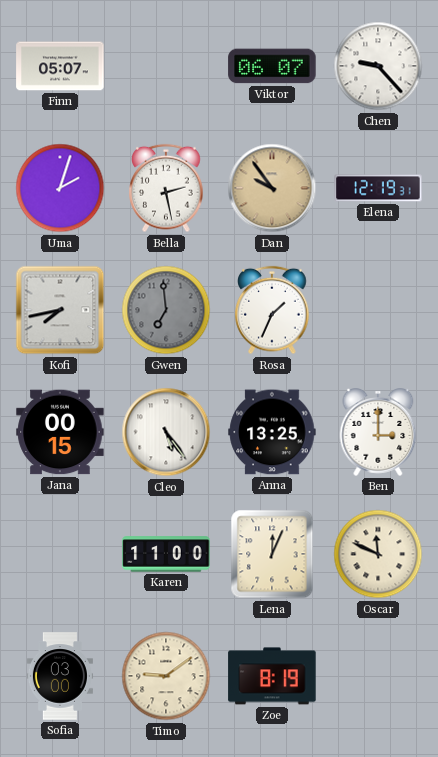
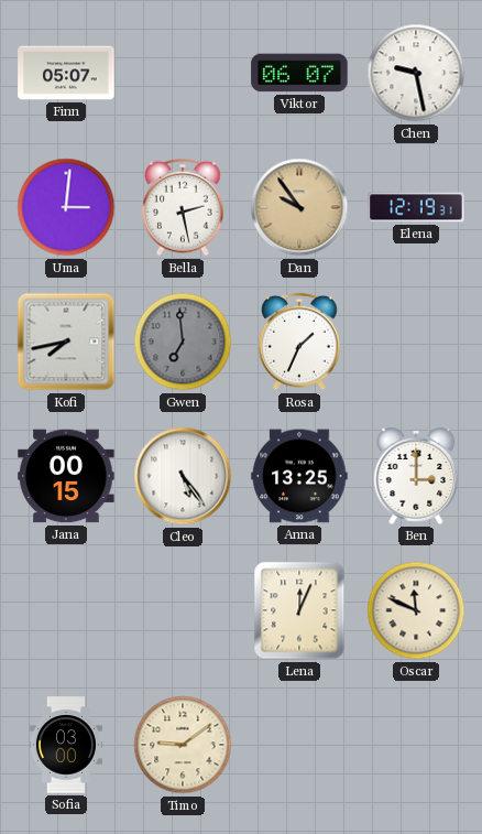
Chen: 9:23 -> 9:28
Uma: 2:03 -> 3:01
Karen: 11:00 -> none
Zoe: 8:19 -> none
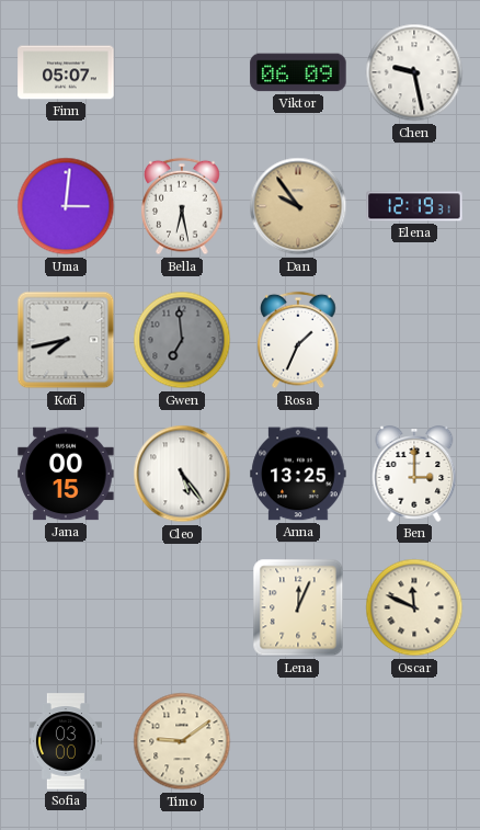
Viktor: 06:07 -> 06:09
Bella: 2:28 -> 6:28
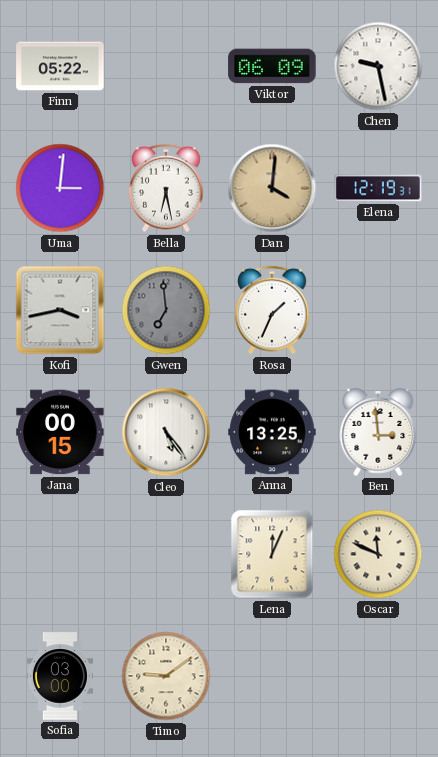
Finn: 05:07 -> 05:22
Dan: 9:54 -> 4:01
Kofi: 7:43 -> 3:43
Ben: 3:00 -> 2:59
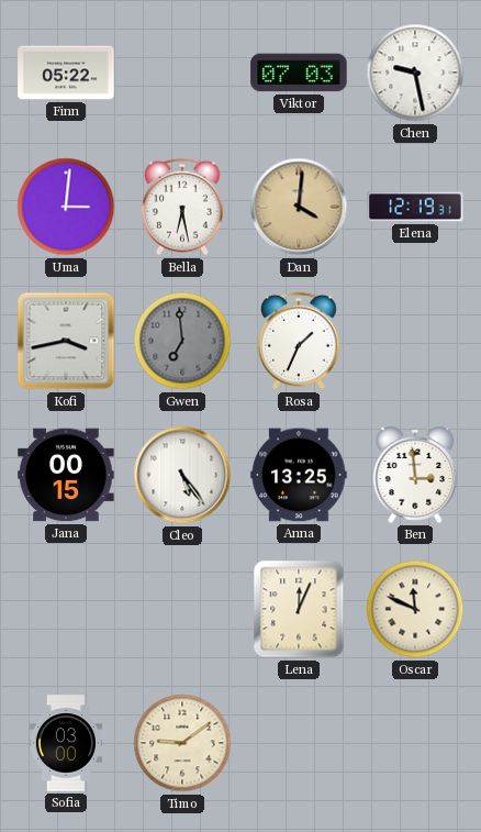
Viktor: 06:09 -> 07:03
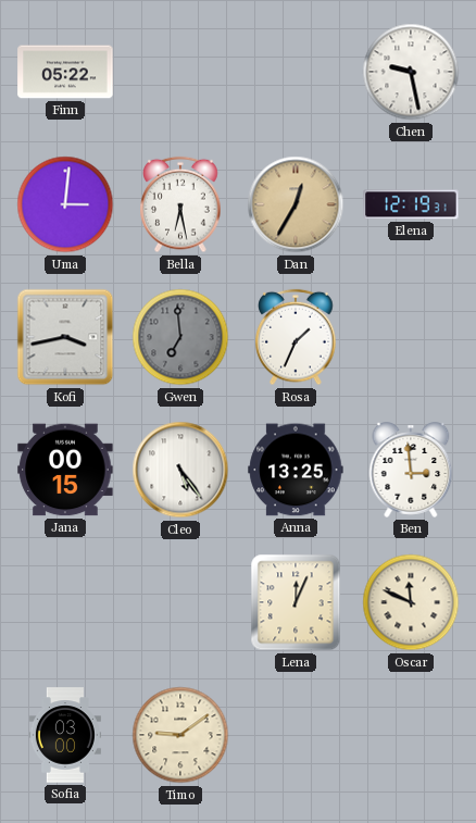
Viktor: 07:03 -> none
Dan: 4:01 -> 12:35
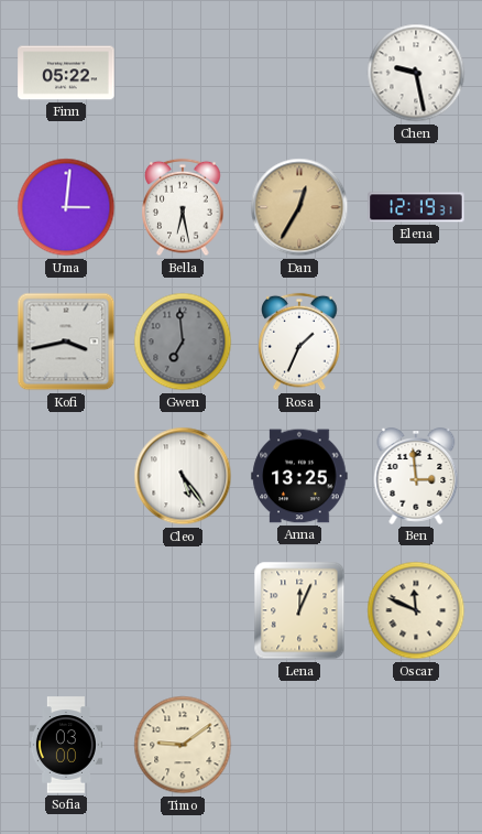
Jana: 00:15 -> none
